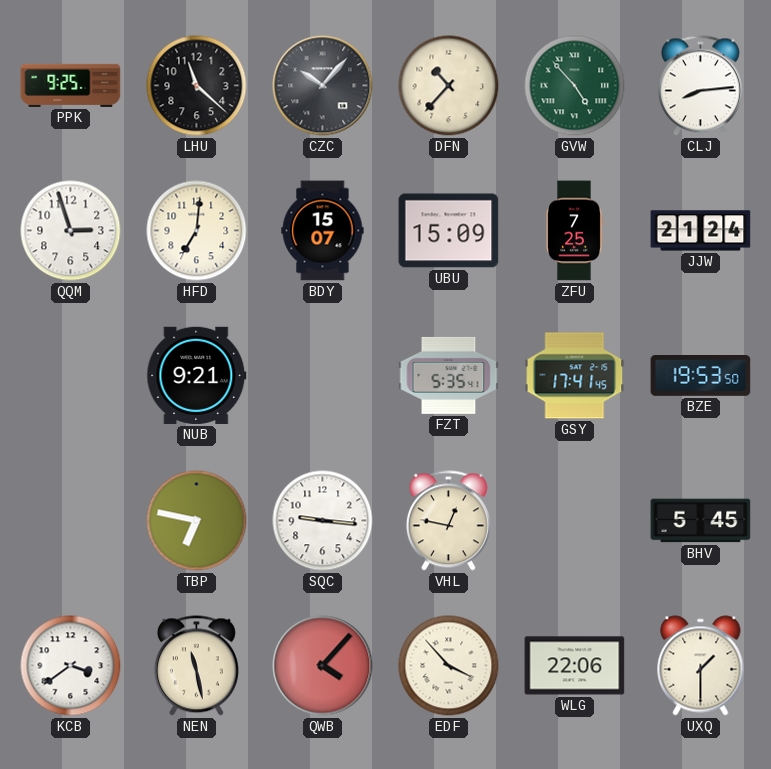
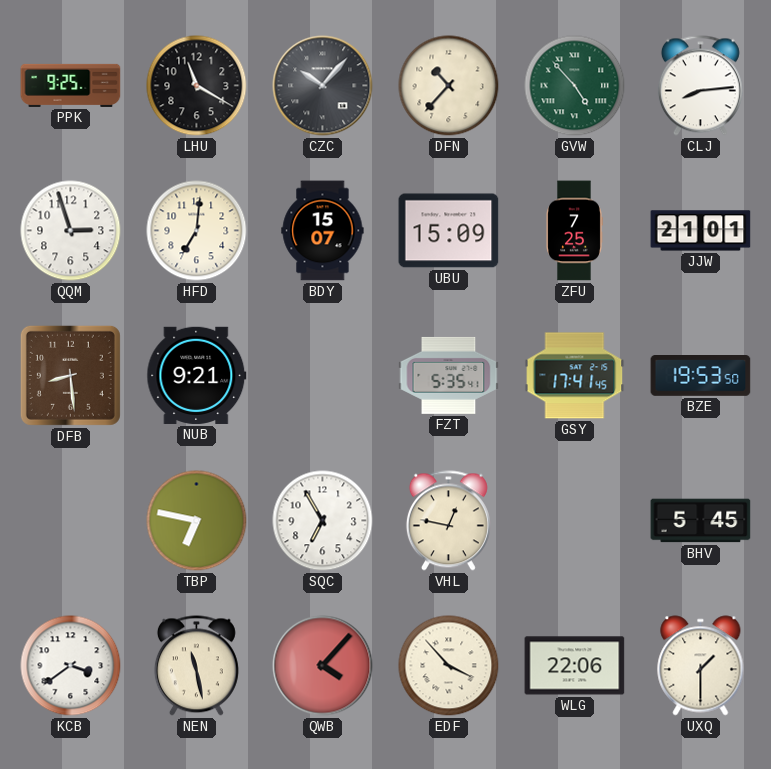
LHU: 11:22 -> 11:20
JJW: 21:24 -> 21:01
DFB: none -> 8:29
SQC: 9:16 -> 6:55
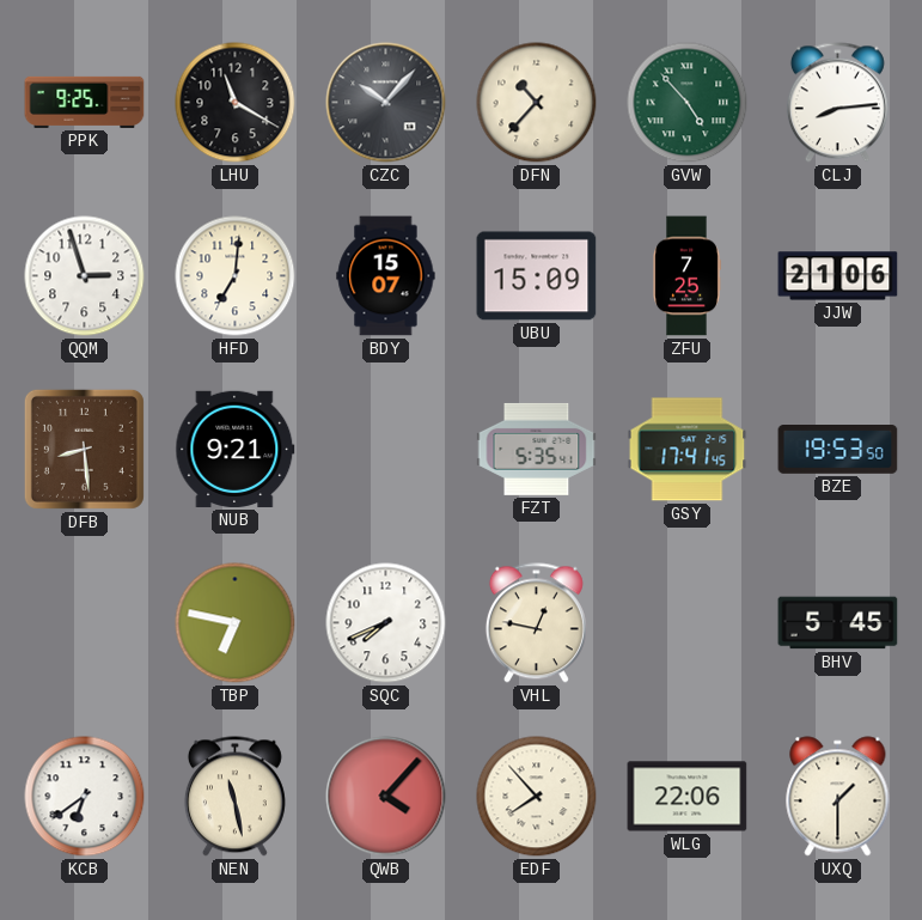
JJW: 21:01 -> 21:06
SQC: 6:55 -> 7:41
KCB: 3:39 -> 6:39
EDF: 3:53 -> 7:53
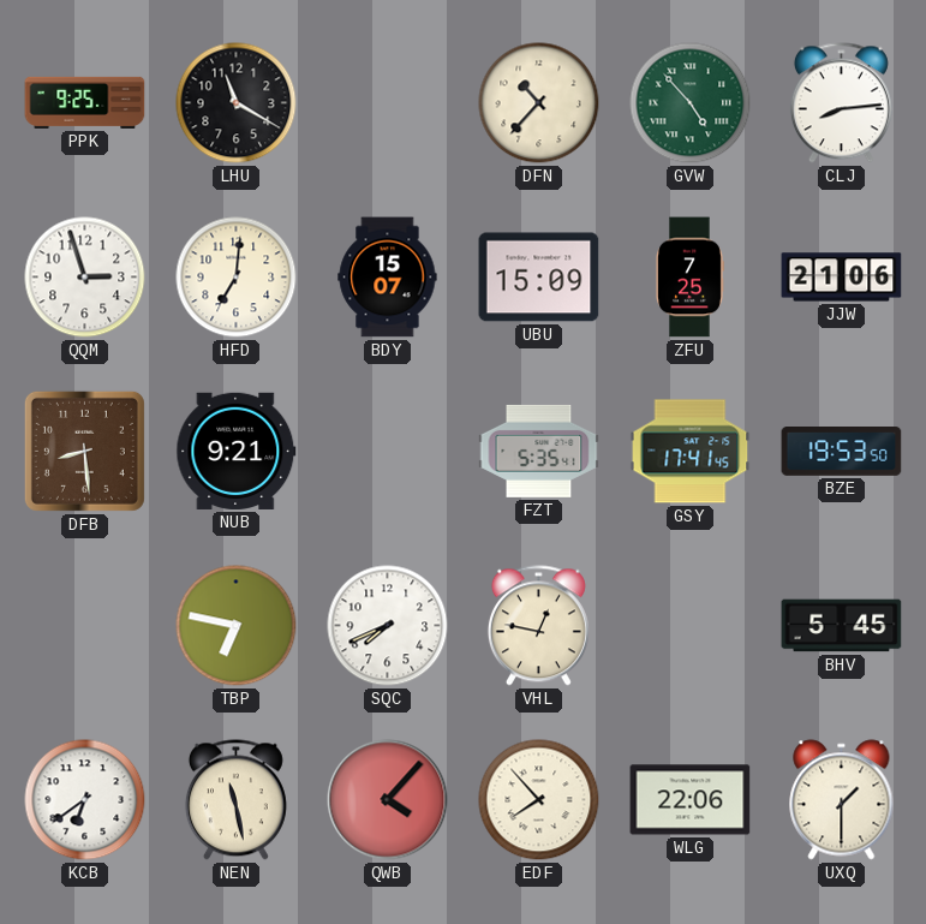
CZC: 10:07 -> none
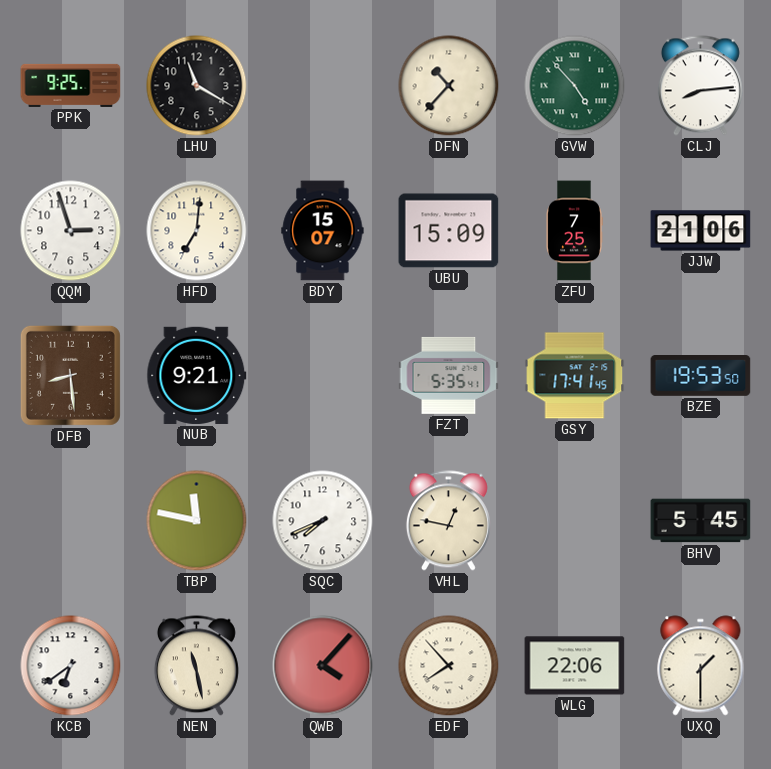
TBP: 6:47 -> 11:47
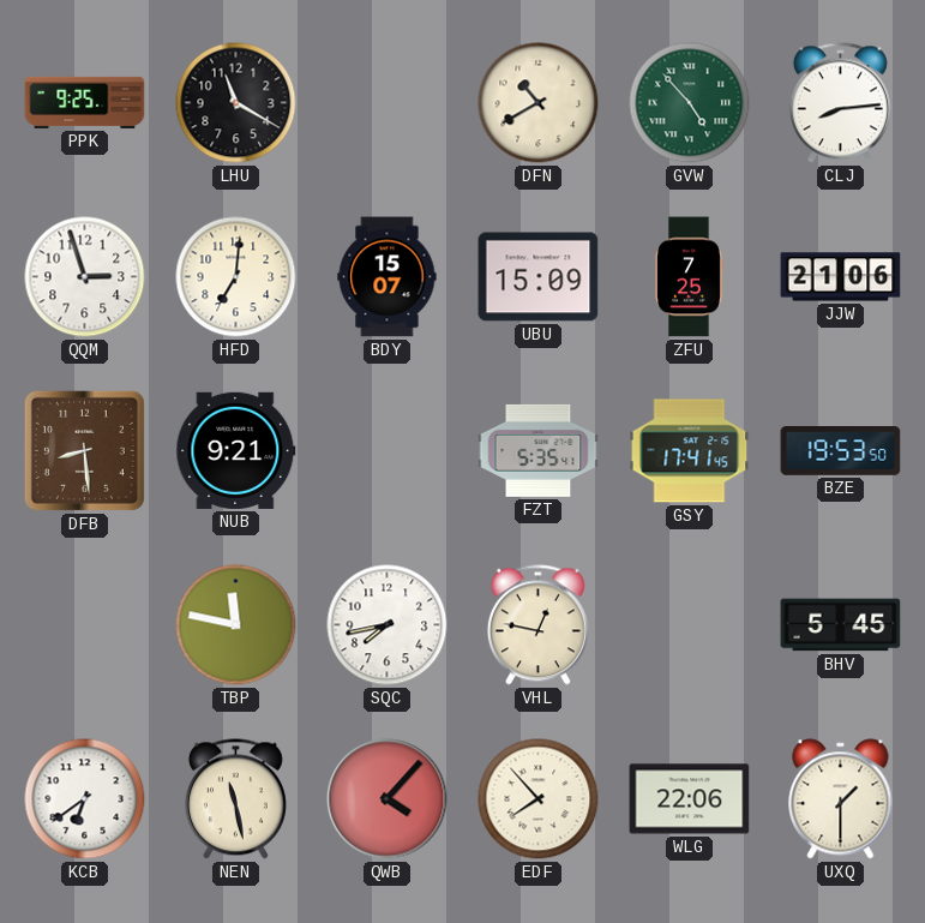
DFN: 10:37 -> 10:40
SQC: 7:41 -> 7:43
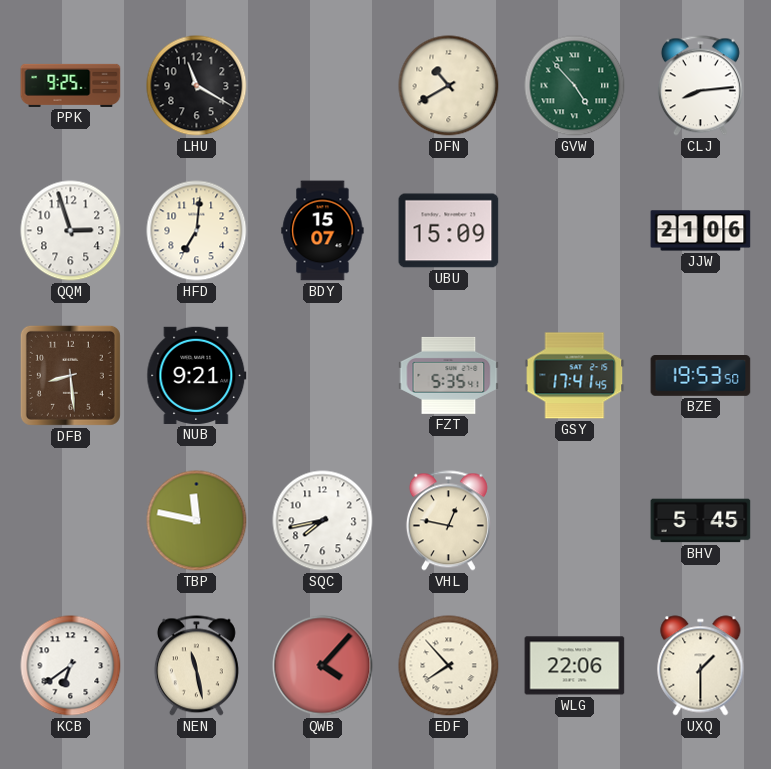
ZFU: 7:25 -> none
